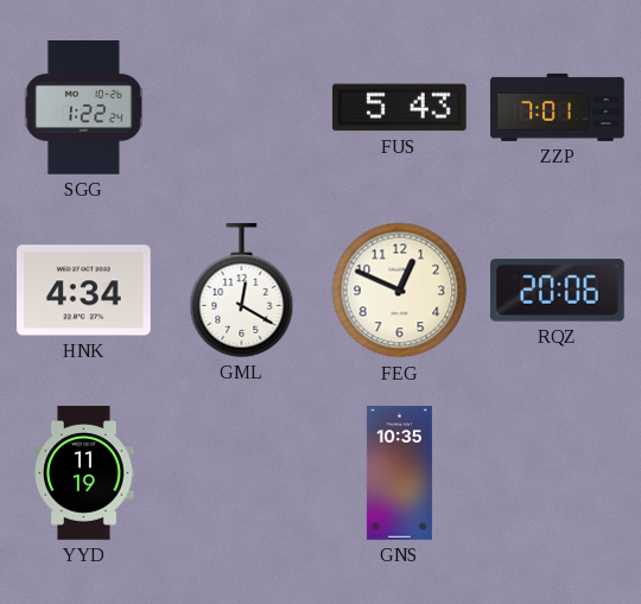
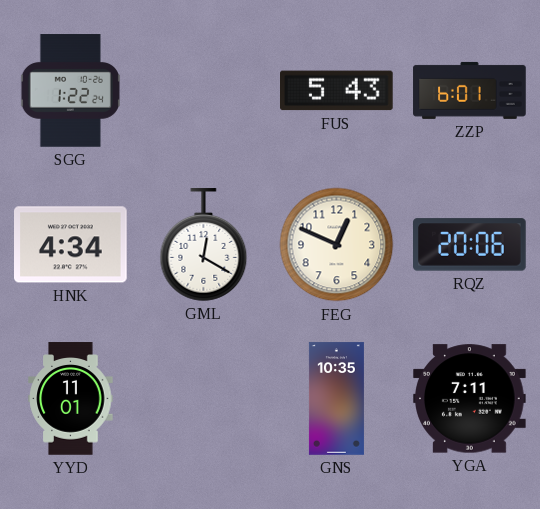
ZZP: 7:01 -> 6:01
YYD: 11:19 -> 11:01
YGA: none -> 7:11
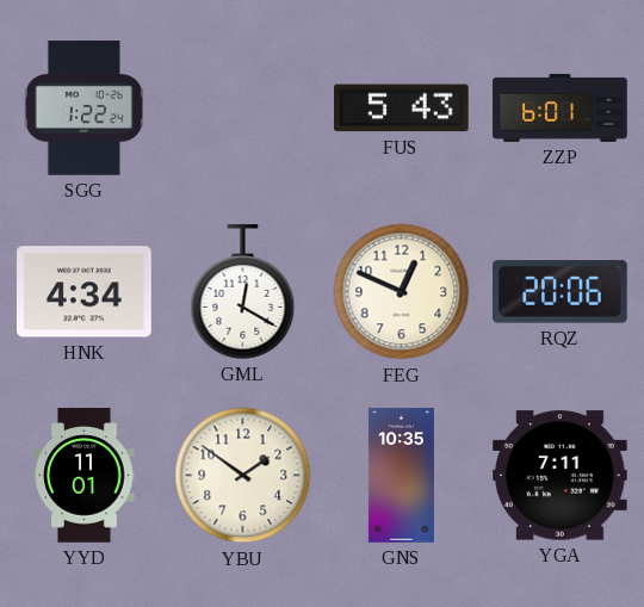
YBU: none -> 1:51
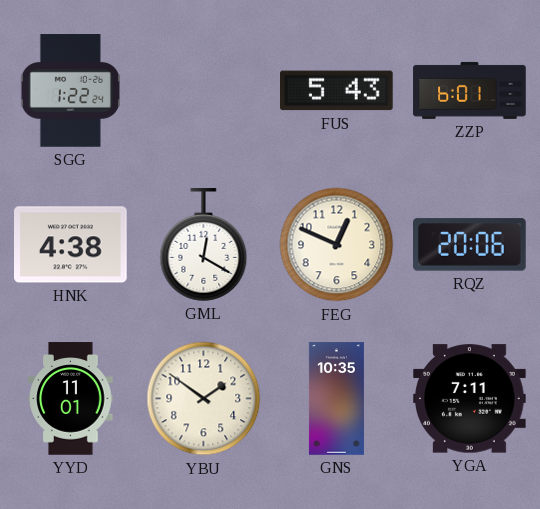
HNK: 4:34 -> 4:38
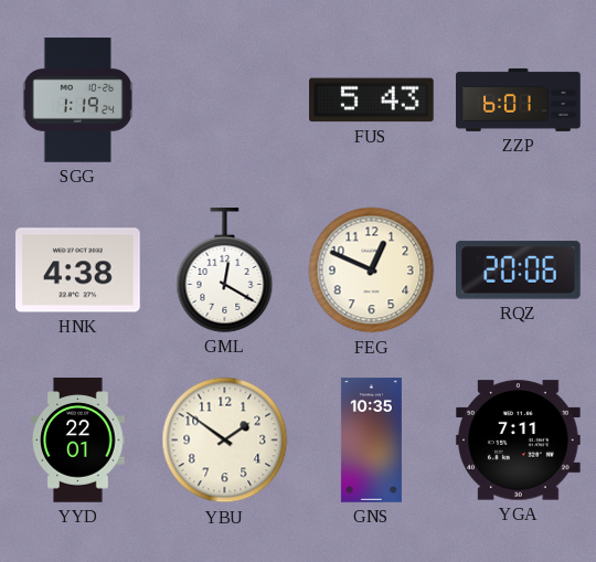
SGG: 1:22 -> 1:19
YYD: 11:01 -> 22:01
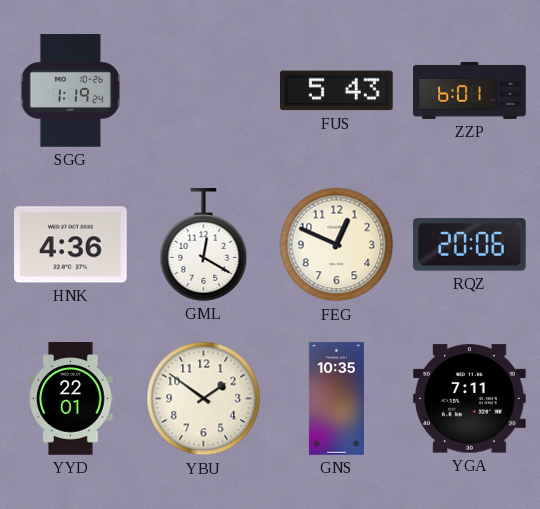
HNK: 4:38 -> 4:36
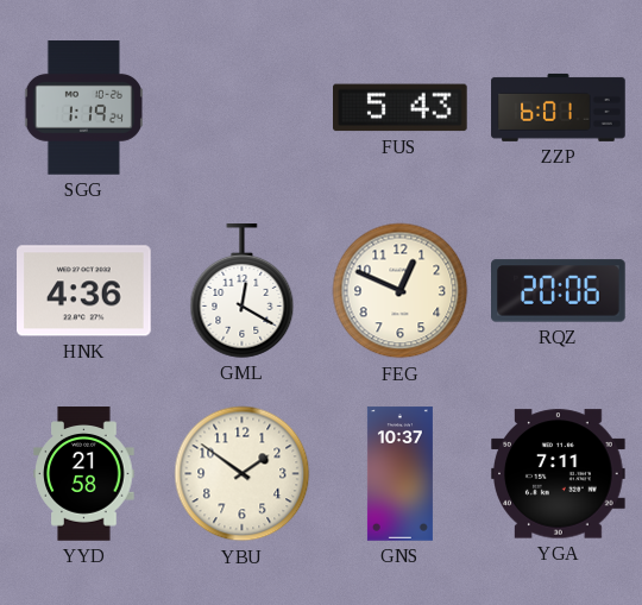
YYD: 22:01 -> 21:58
GNS: 10:35 -> 10:37
